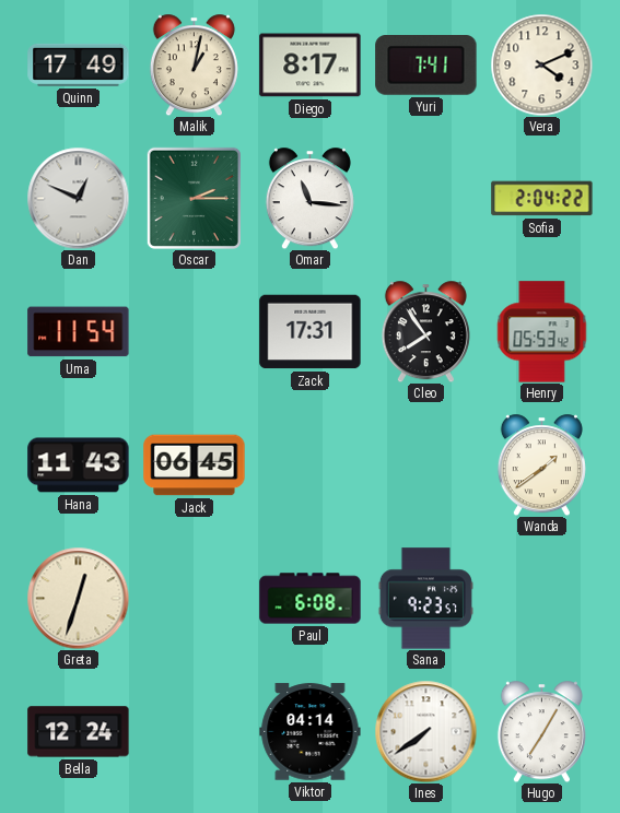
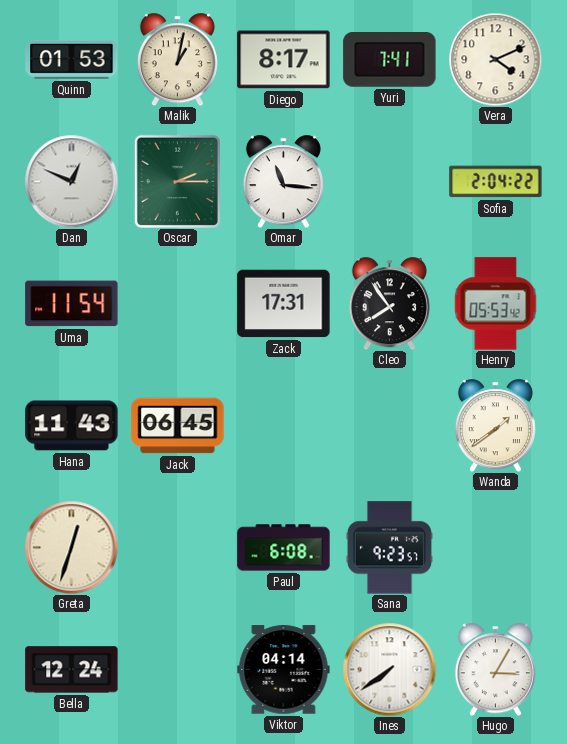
Quinn: 17:49 -> 01:53
Hugo: 7:05 -> 3:05
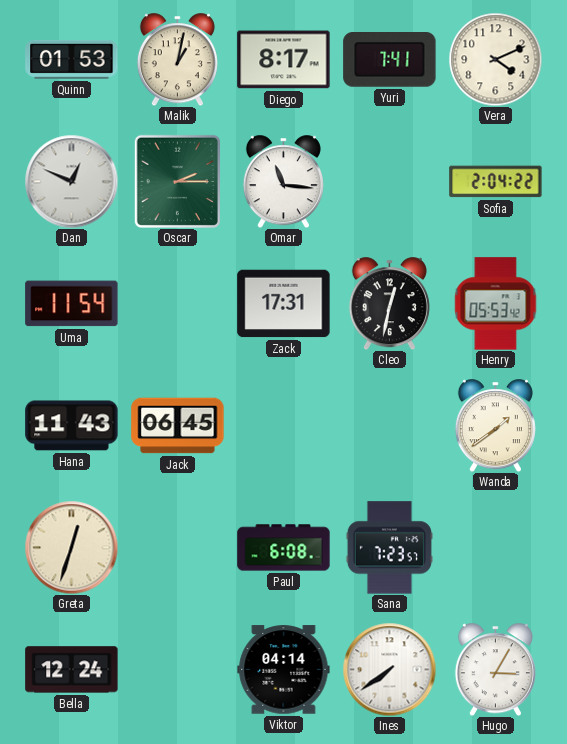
Cleo: 7:54 -> 12:32
Sana: 9:23 -> 7:23
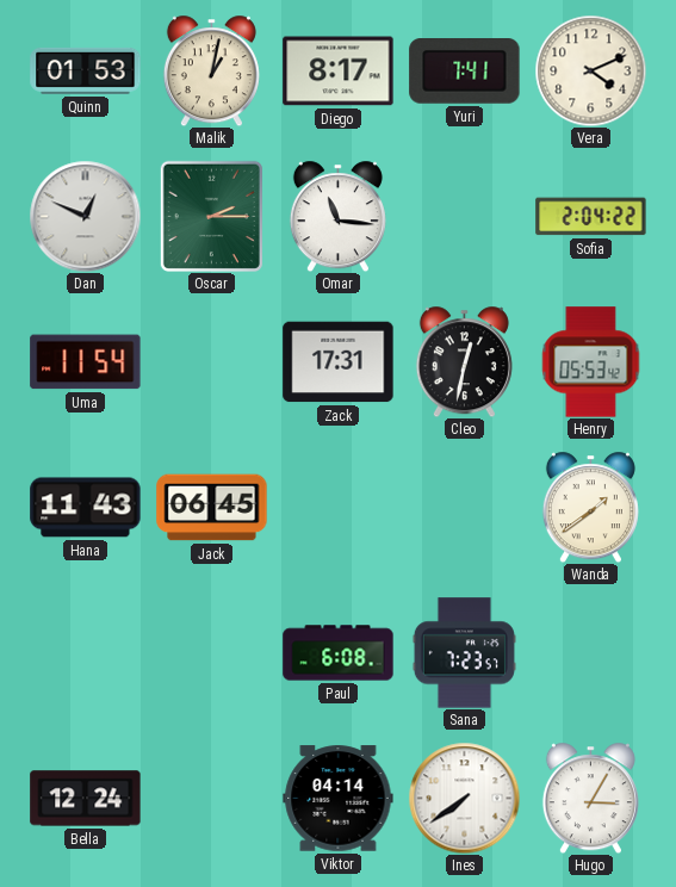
Greta: 12:33 -> none
